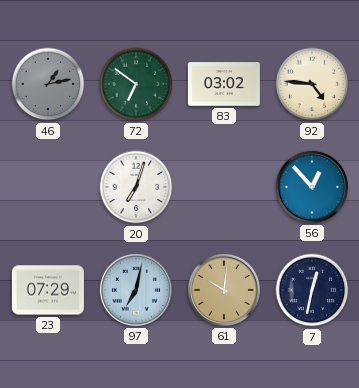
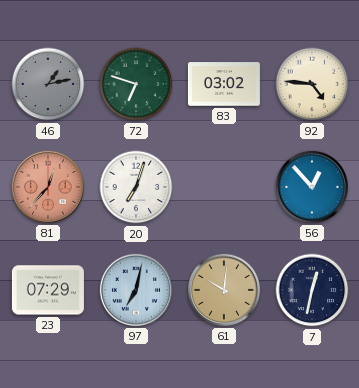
72: 6:51 -> 6:48
81: none -> 12:37
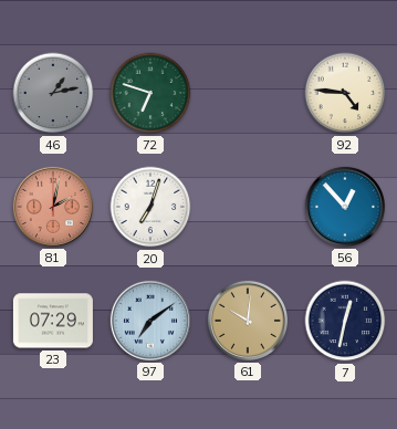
83: 03:02 -> none
81: 12:37 -> 2:02
97: 7:02 -> 7:09
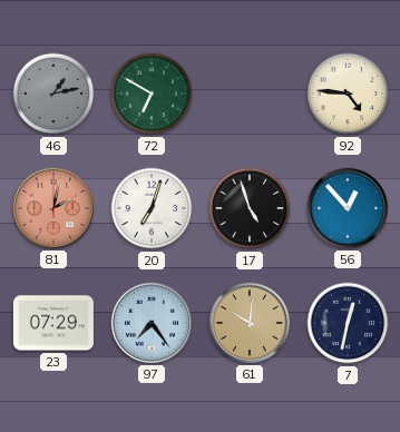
72: 6:48 -> 6:50
17: none -> 4:57
97: 7:09 -> 7:24
